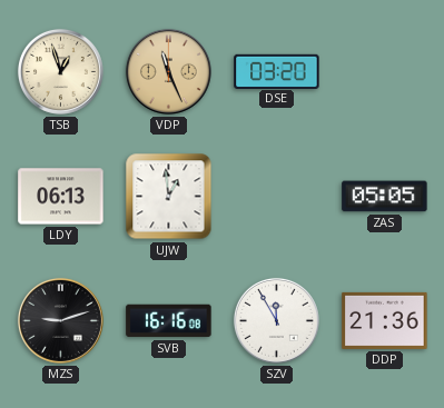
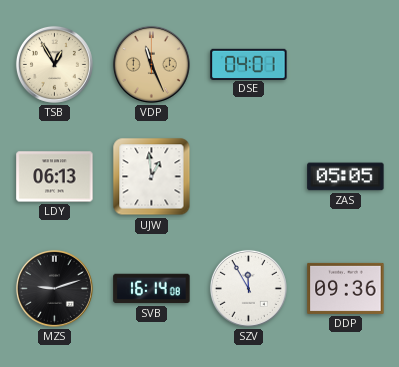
TSB: 12:57 -> 12:55
DSE: 03:20 -> 04:01
SVB: 16:16 -> 16:14
DDP: 21:36 -> 09:36
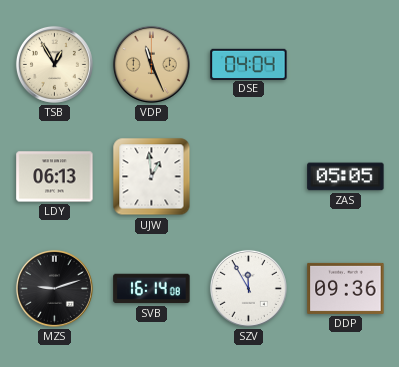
DSE: 04:01 -> 04:04
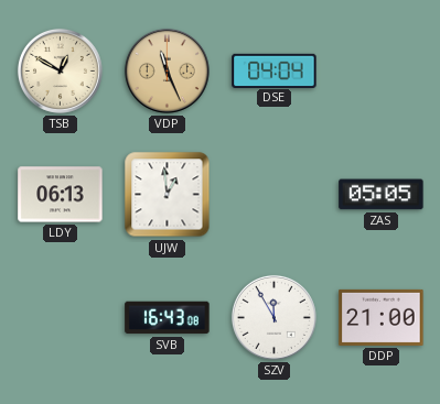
TSB: 12:55 -> 12:50
MZS: 9:12 -> none
SVB: 16:14 -> 16:43
DDP: 09:36 -> 21:00
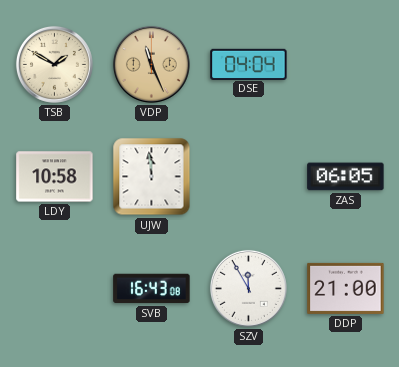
TSB: 12:50 -> 1:50
LDY: 06:13 -> 10:58
UJW: 12:59 -> 11:59
ZAS: 05:05 -> 06:05
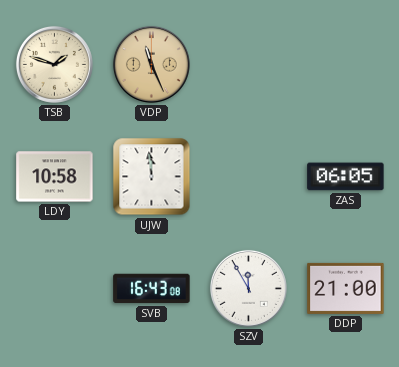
TSB: 1:50 -> 1:48
DSE: 04:04 -> none
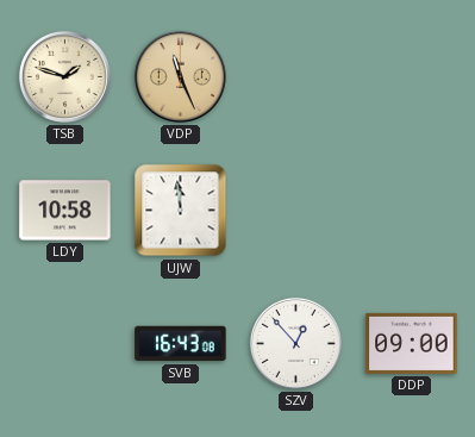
ZAS: 06:05 -> none
SZV: 11:55 -> 12:53
DDP: 21:00 -> 09:00
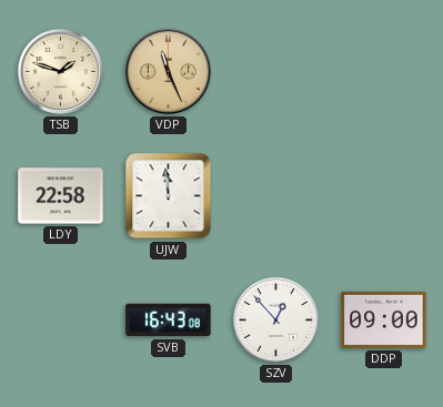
LDY: 10:58 -> 22:58
